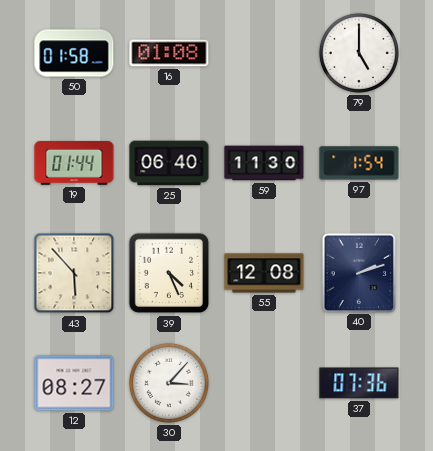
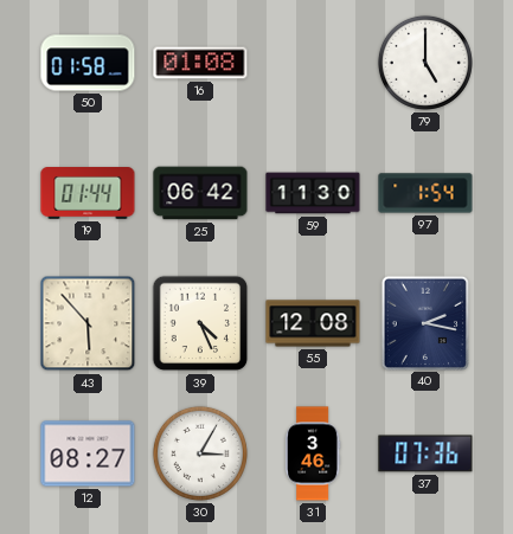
25: 06:40 -> 06:42
40: 2:12 -> 2:17
30: 3:07 -> 3:05
31: none -> 3:46
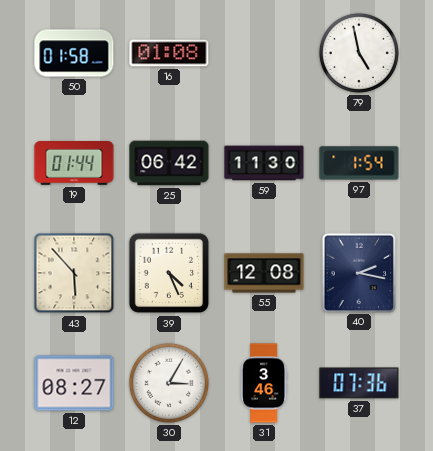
79: 5:00 -> 4:58
